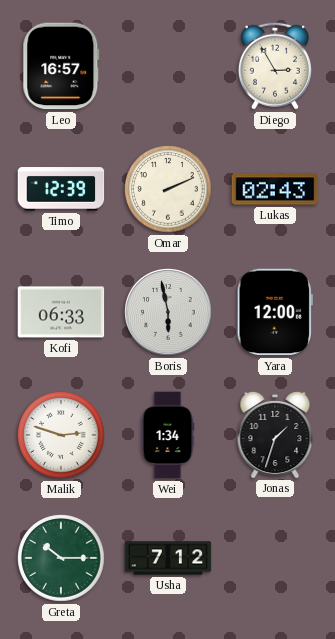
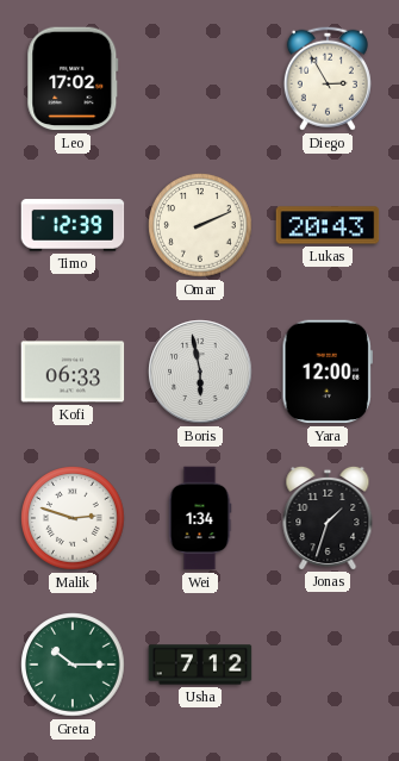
Leo: 16:57 -> 17:02
Lukas: 02:43 -> 20:43
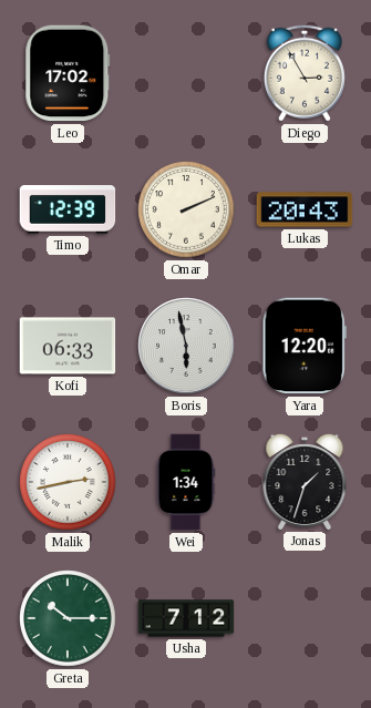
Yara: 12:00 -> 12:20
Malik: 2:48 -> 2:43
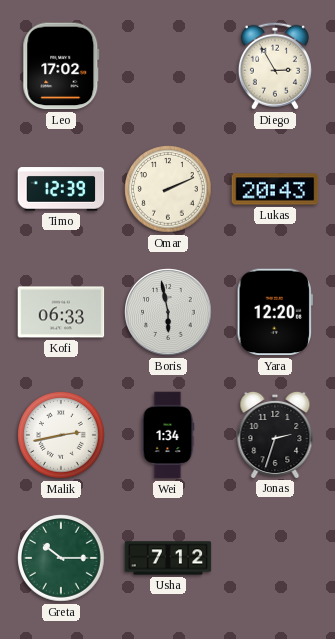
Jonas: 1:33 -> 2:33
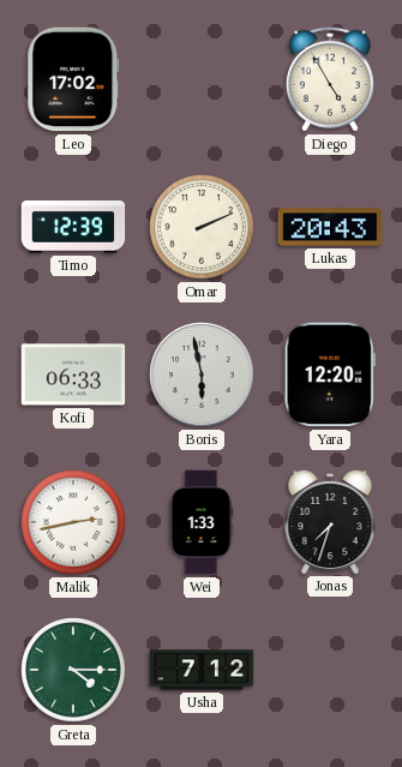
Diego: 2:55 -> 4:55
Wei: 1:34 -> 1:33
Jonas: 2:33 -> 7:33
Greta: 10:15 -> 4:15
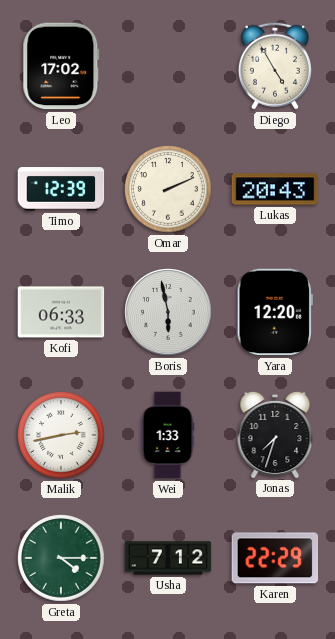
Karen: none -> 22:29
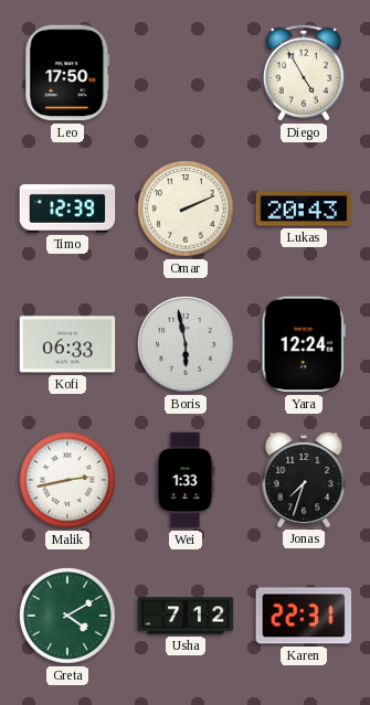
Leo: 17:02 -> 17:50
Yara: 12:20 -> 12:24
Greta: 4:15 -> 4:10
Karen: 22:29 -> 22:31
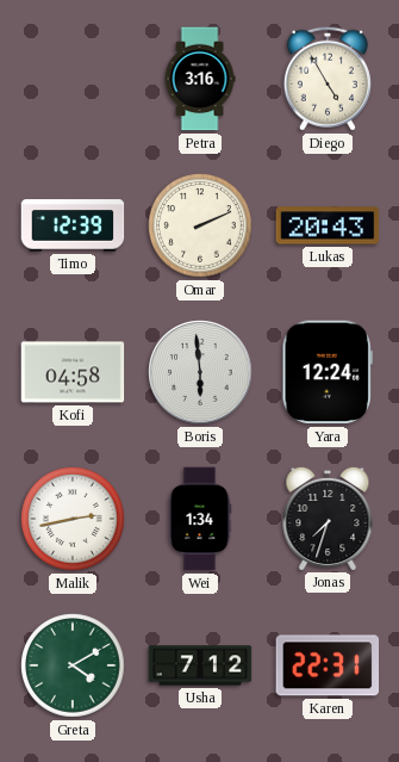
Leo: 17:50 -> none
Petra: none -> 3:16
Kofi: 06:33 -> 04:58
Boris: 5:58 -> 5:59
Wei: 1:33 -> 1:34
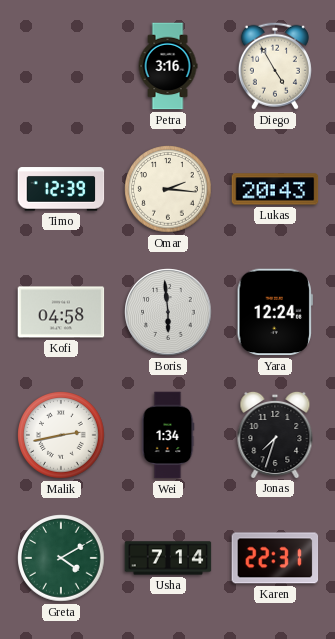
Omar: 2:11 -> 2:16
Usha: 7:12 -> 7:14
